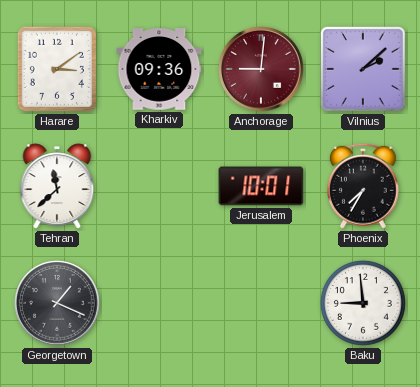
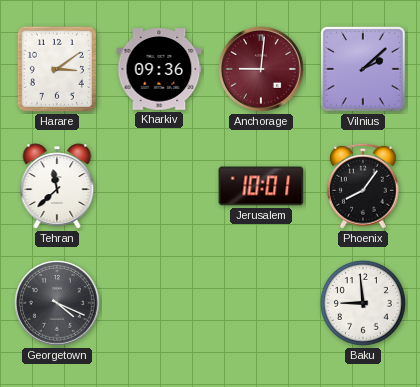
Phoenix: 7:35 -> 8:06
Georgetown: 1:19 -> 4:19
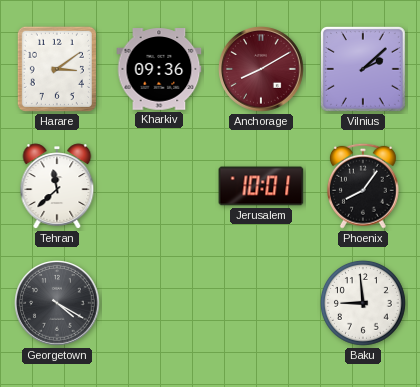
Anchorage: 9:01 -> 8:10
Georgetown: 4:19 -> 4:20
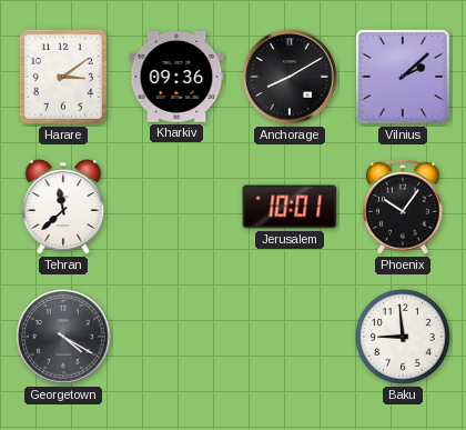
Anchorage dial: burgundy -> black
Phoenix: 8:06 -> 10:06
